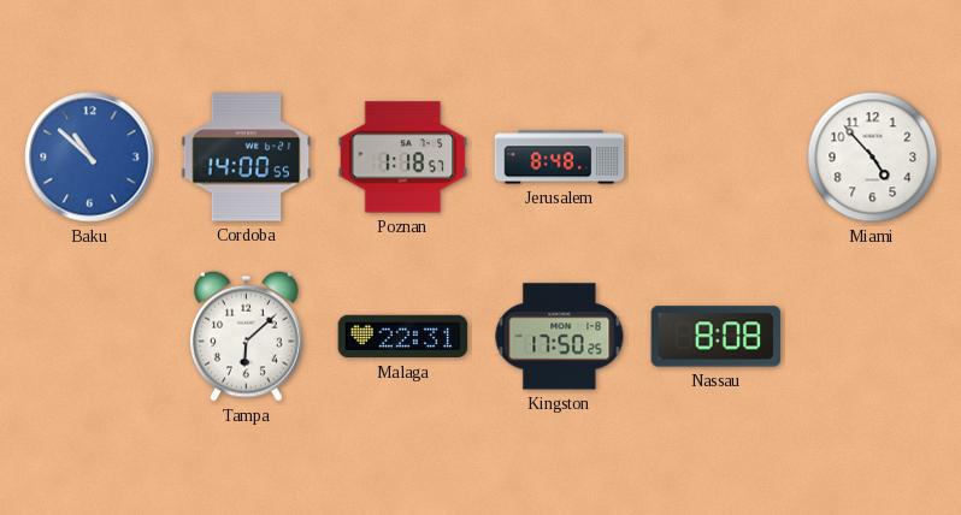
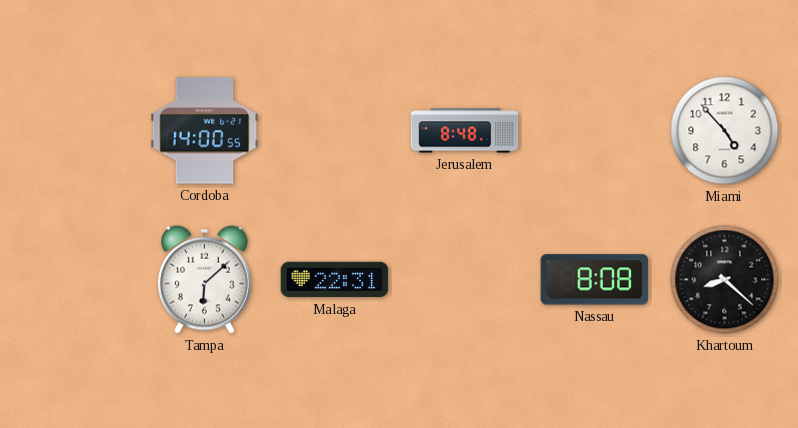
Baku: 10:52 -> none
Poznan: 1:18 -> none
Kingston: 17:50 -> none
Khartoum: none -> 8:22
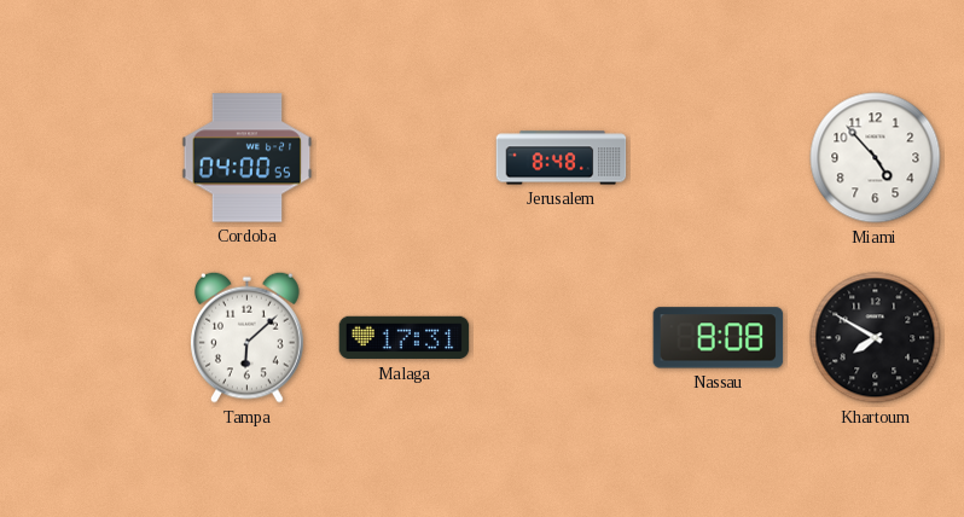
Cordoba: 14:00 -> 04:00
Malaga: 22:31 -> 17:31
Khartoum: 8:22 -> 7:50
